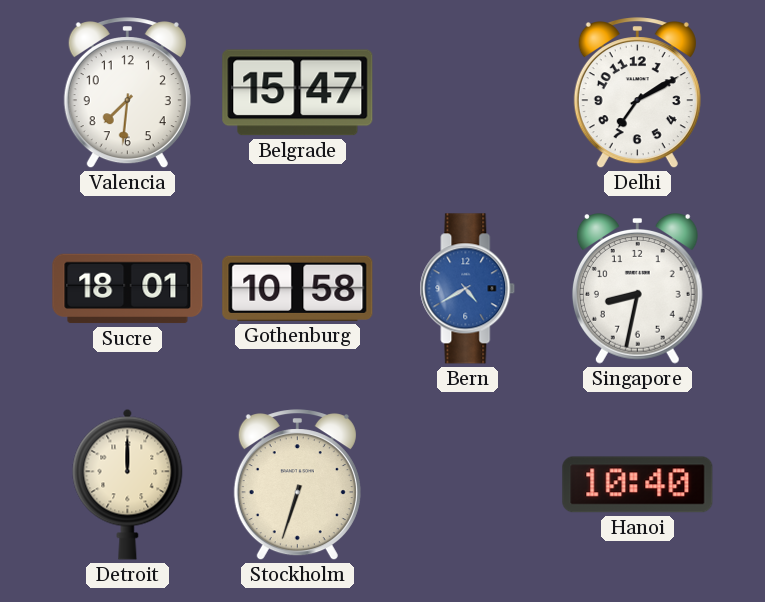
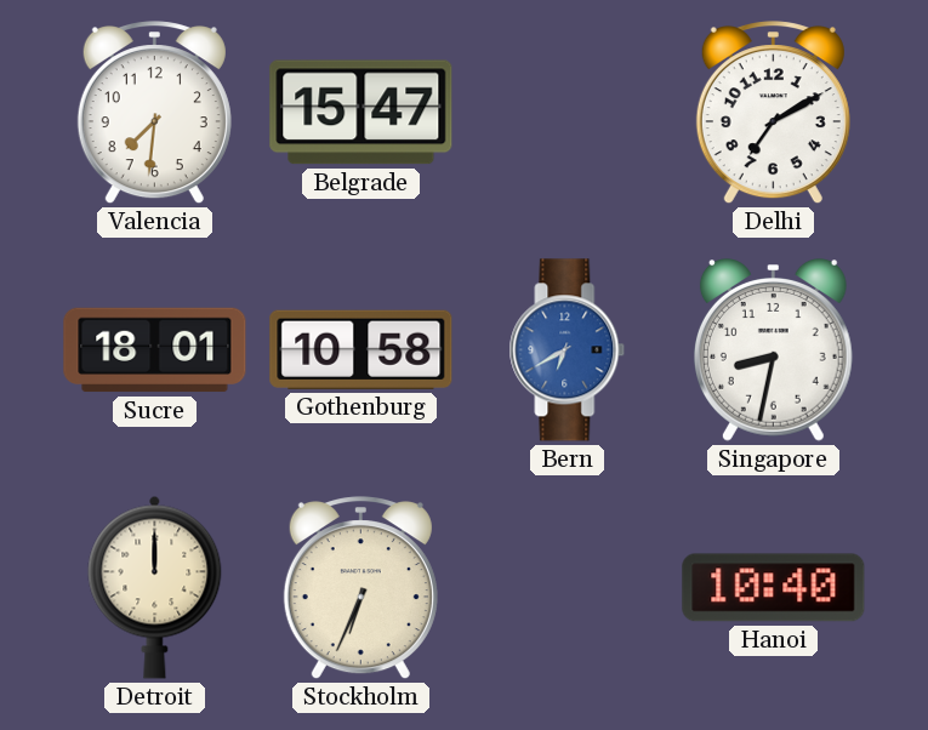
Bern: 4:40 -> 6:40
Stockholm: 6:33 -> 6:34
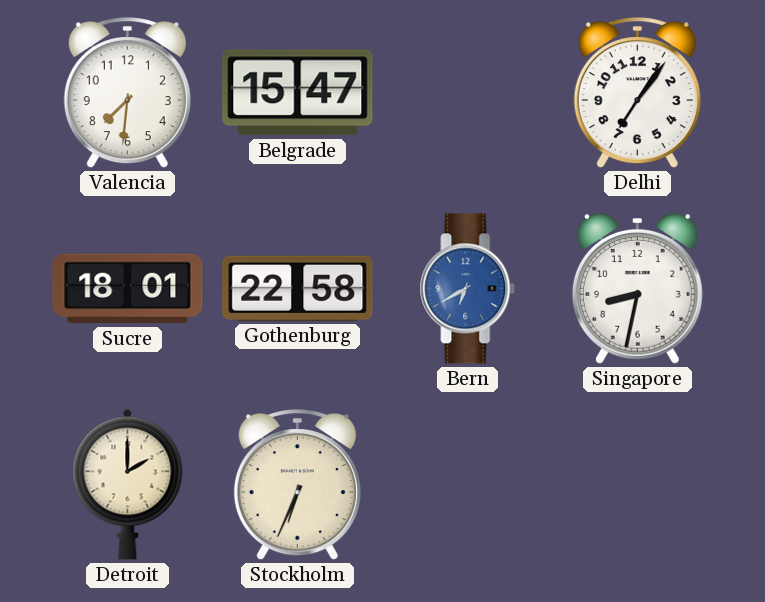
Delhi: 7:10 -> 7:06
Gothenburg: 10:58 -> 22:58
Detroit: 12:00 -> 2:00
Hanoi: 10:40 -> none
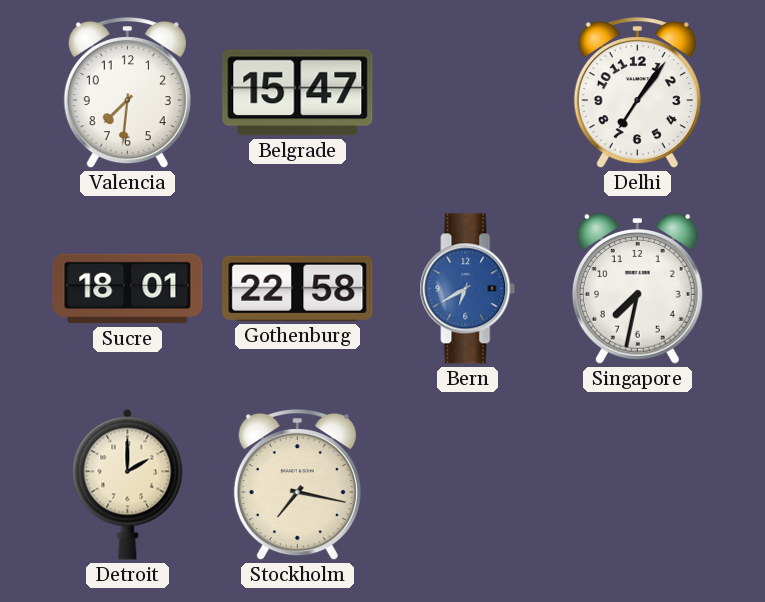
Singapore: 8:32 -> 7:32
Stockholm: 6:34 -> 7:17
